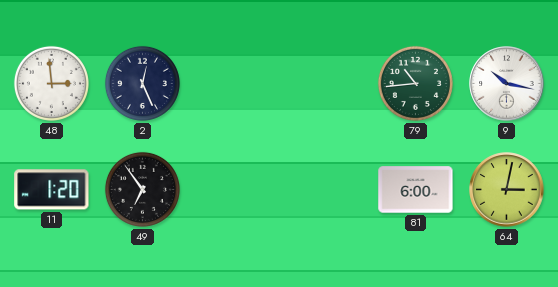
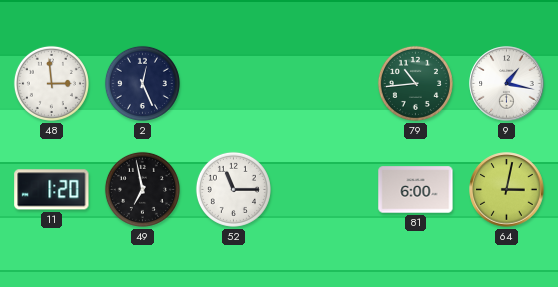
9: 10:17 -> 1:17
49: 6:54 -> 6:58
52: none -> 11:15
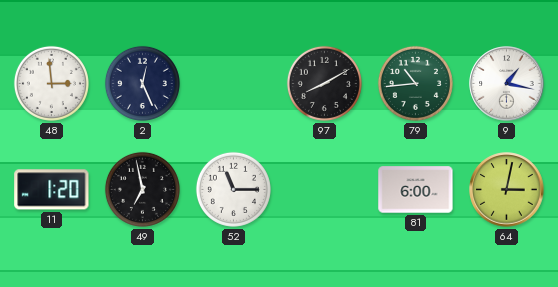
97: none -> 8:10
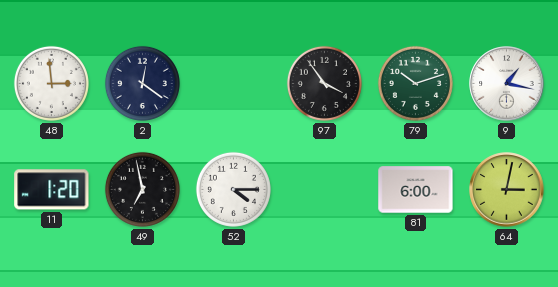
2: 12:26 -> 12:21
97: 8:10 -> 3:54
79: 10:44 -> 10:12
52: 11:15 -> 4:15
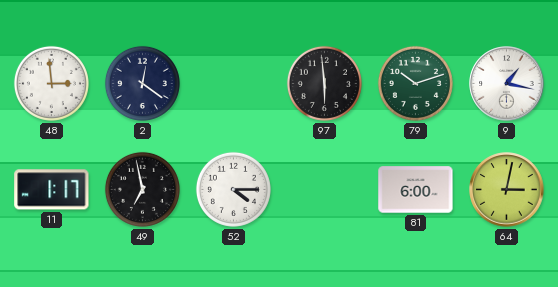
97: 3:54 -> 5:59
11: 1:20 -> 1:17
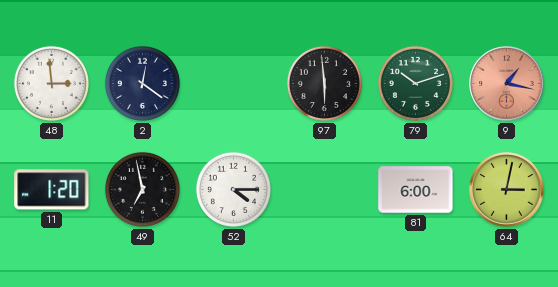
9 dial: white -> salmon
11: 1:17 -> 1:20
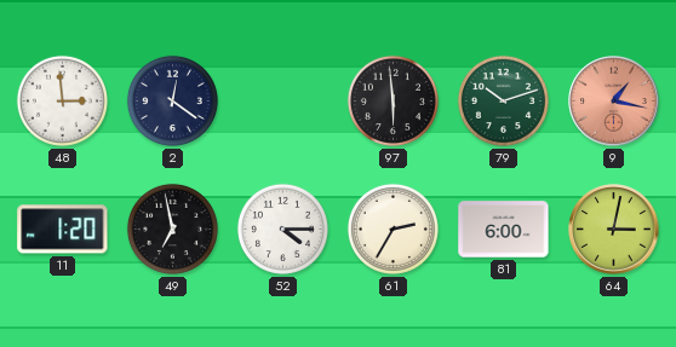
61: none -> 2:35
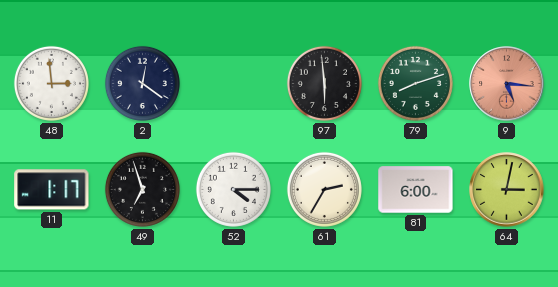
79: 10:12 -> 8:12
9: 1:17 -> 5:16
11: 1:20 -> 1:17
49: 6:58 -> 6:57
